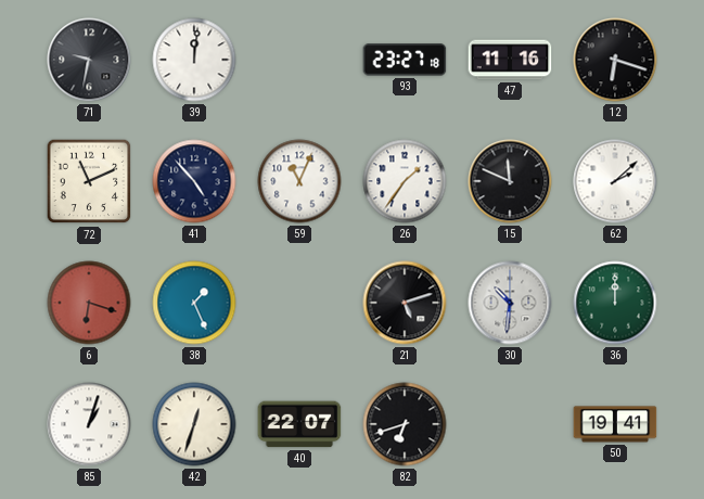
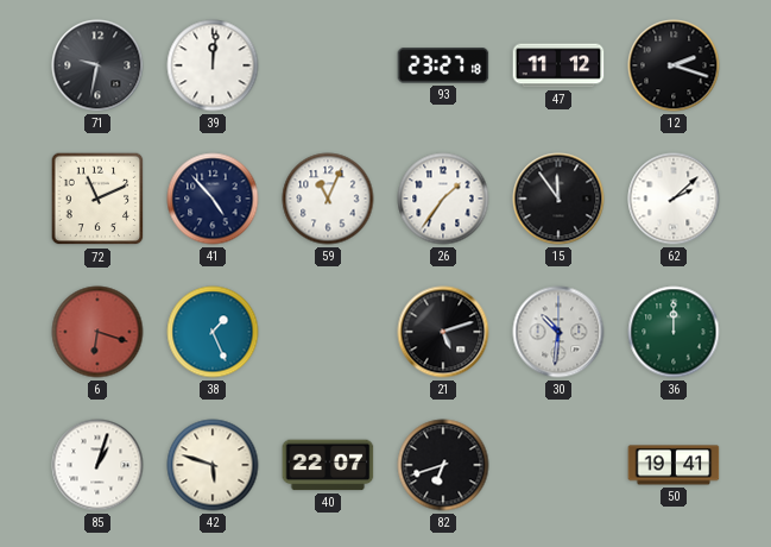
47: 11:16 -> 11:12
12: 6:18 -> 2:18
15: 11:49 -> 11:54
42: 12:33 -> 5:48
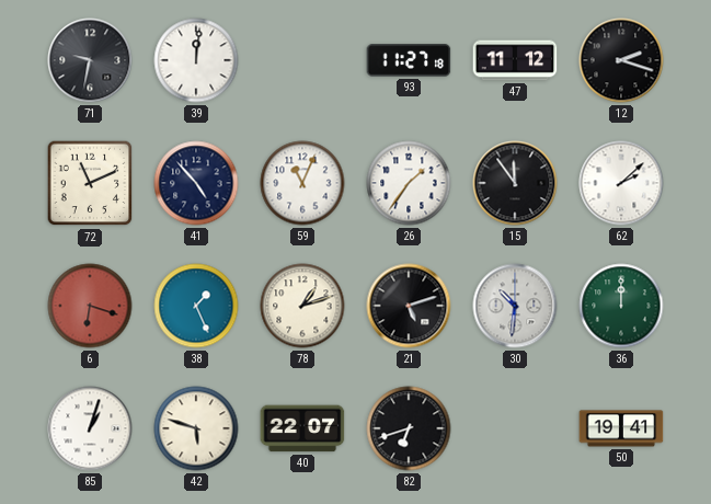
93: 23:27 -> 11:27
78: none -> 1:12
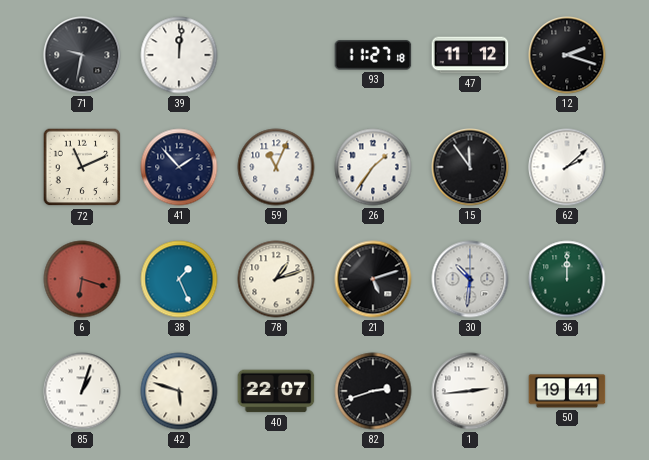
41: 4:53 -> 1:53
82: 6:42 -> 2:42
1: none -> 2:44
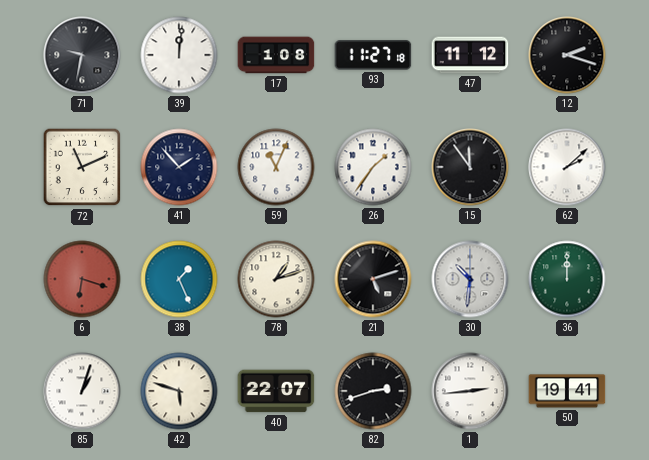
17: none -> 1:08
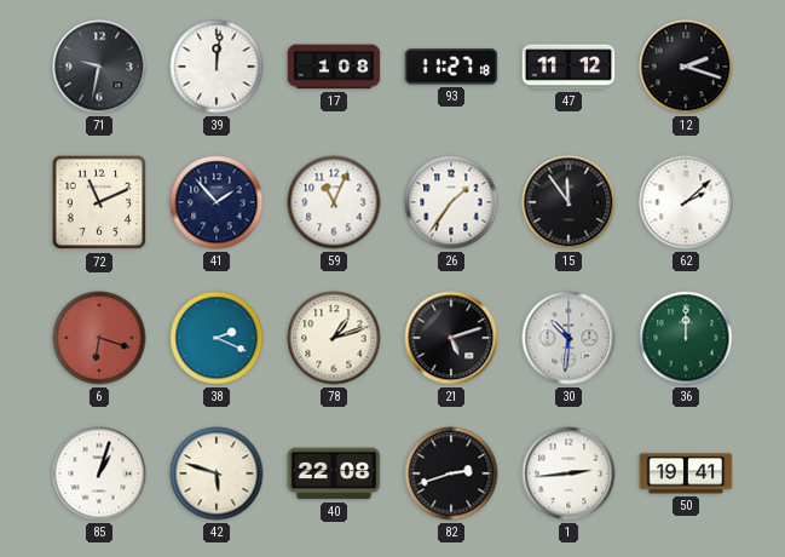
38: 1:26 -> 2:19
40: 22:07 -> 22:08
